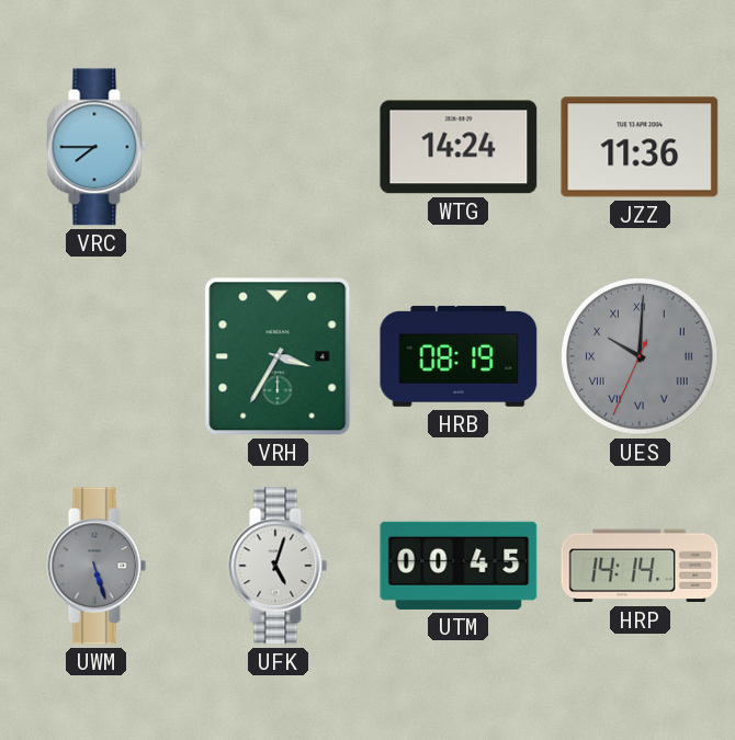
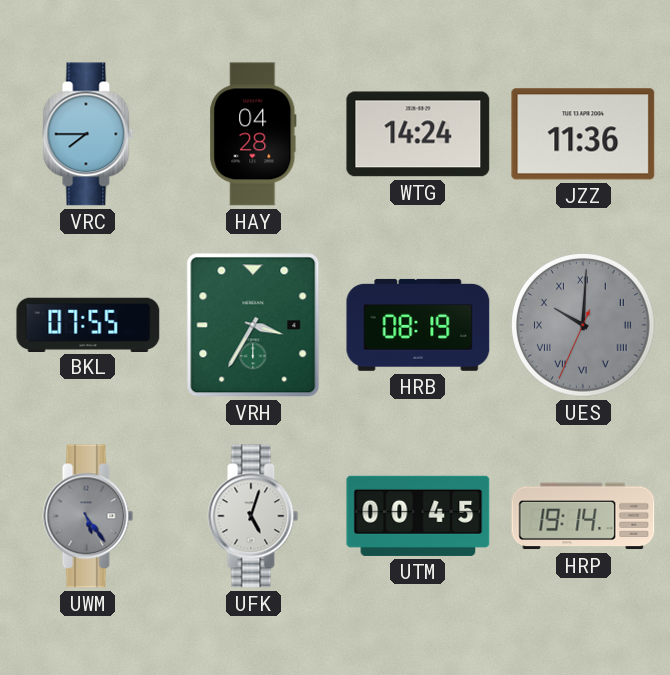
HAY: none -> 04:28
BKL: none -> 07:55
UWM: 5:27 -> 5:24
HRP: 14:14 -> 19:14
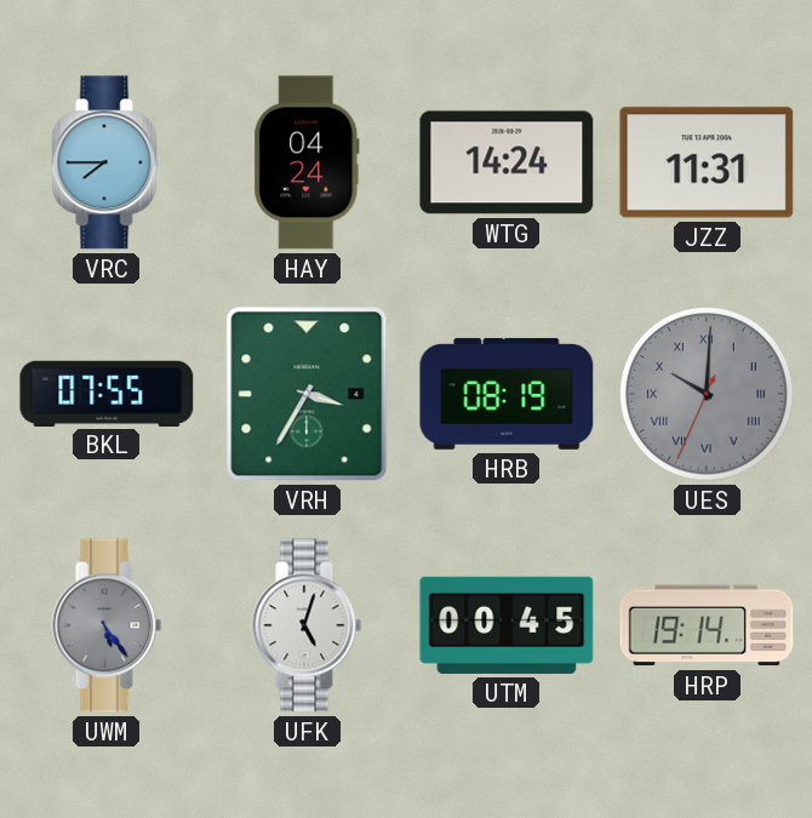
HAY: 04:28 -> 04:24
JZZ: 11:36 -> 11:31
